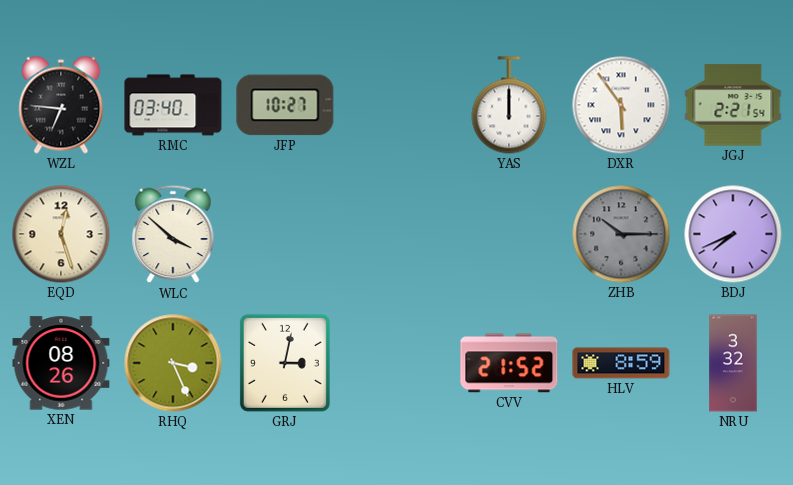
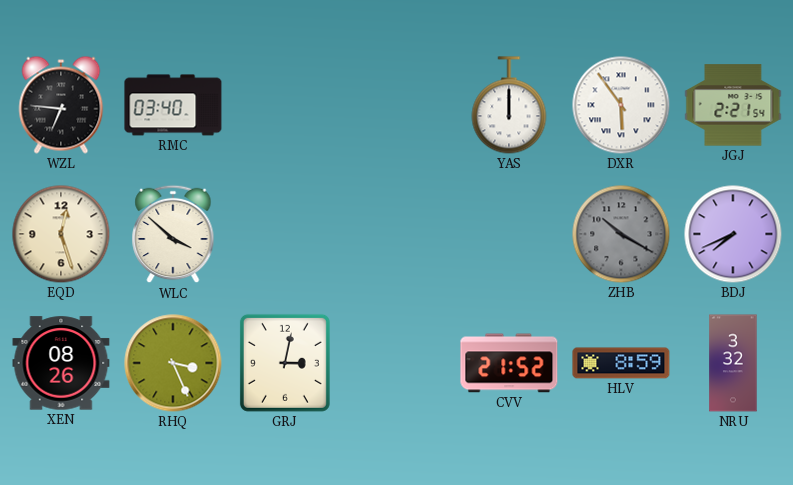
JFP: 10:27 -> none
ZHB: 10:15 -> 10:20
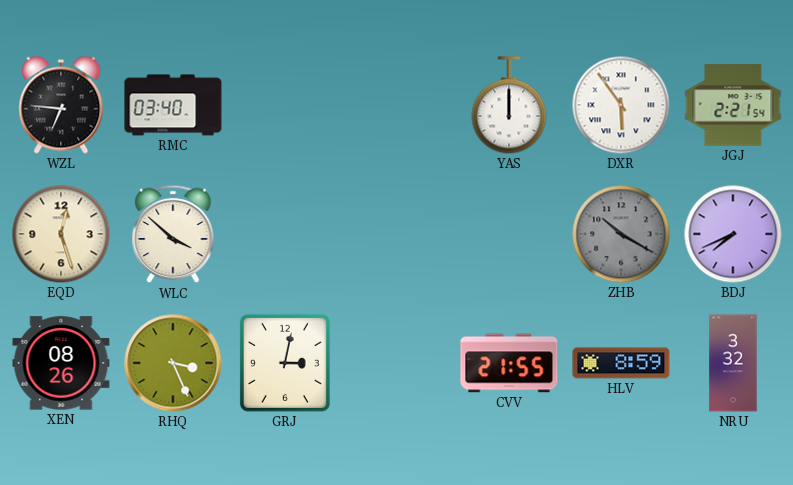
CVV: 21:52 -> 21:55
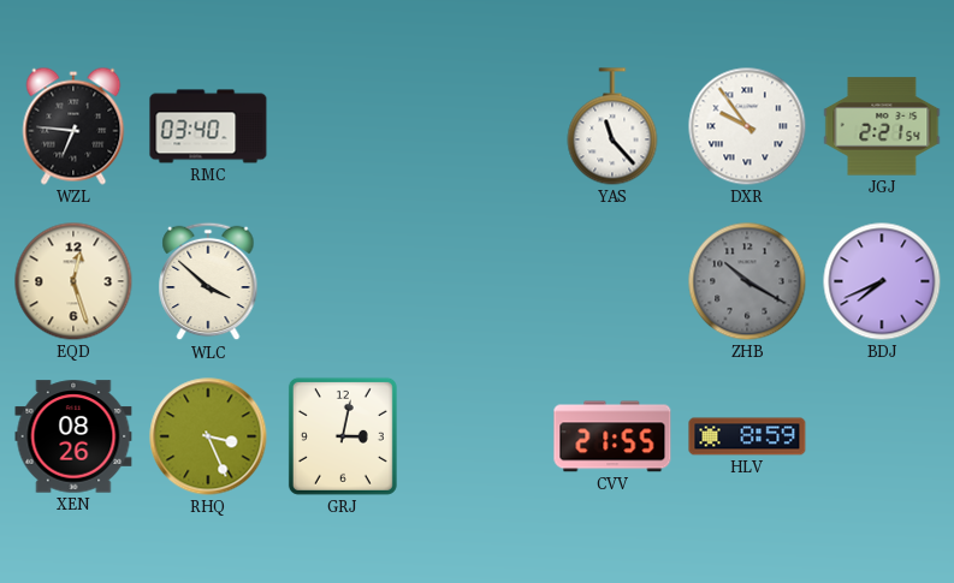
YAS: 12:00 -> 11:23
DXR: 5:54 -> 9:54
NRU: 3:32 -> none
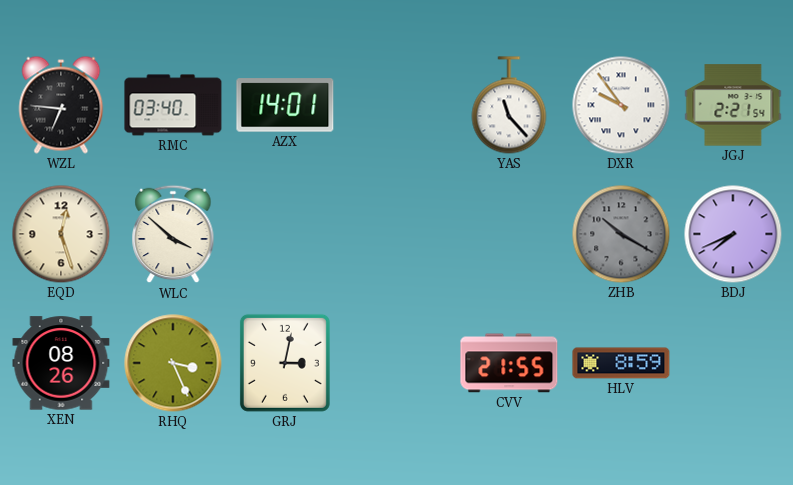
AZX: none -> 14:01
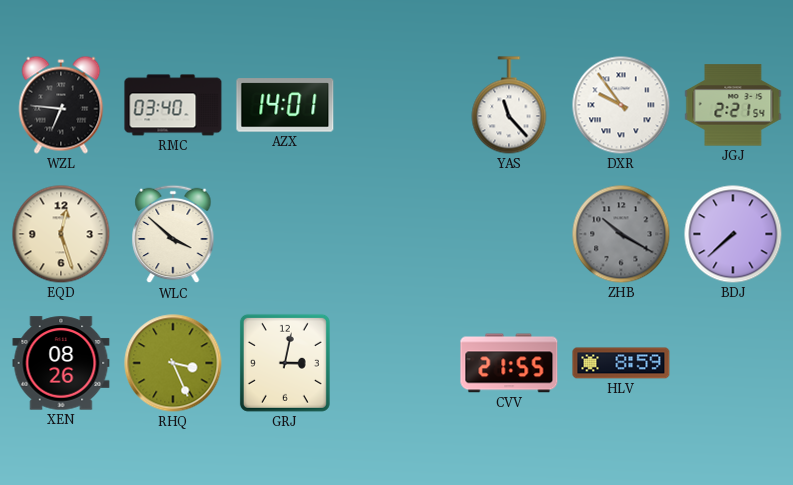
BDJ: 7:41 -> 7:38
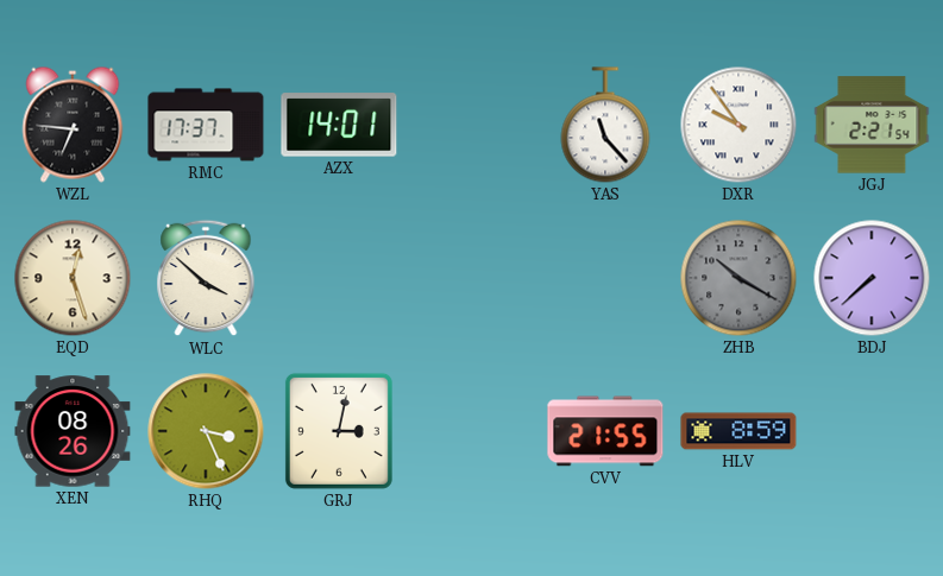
RMC: 03:40 -> 17:37
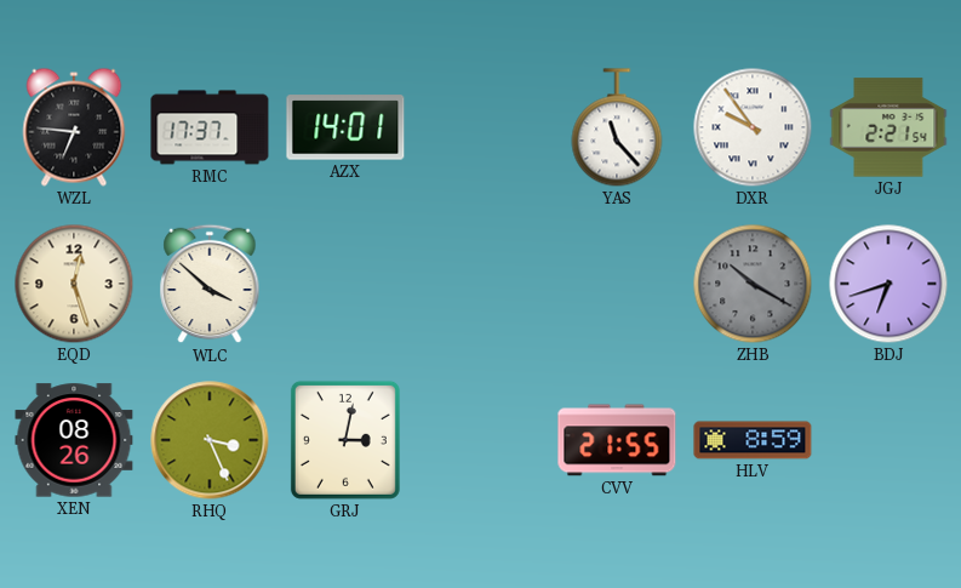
BDJ: 7:38 -> 6:42
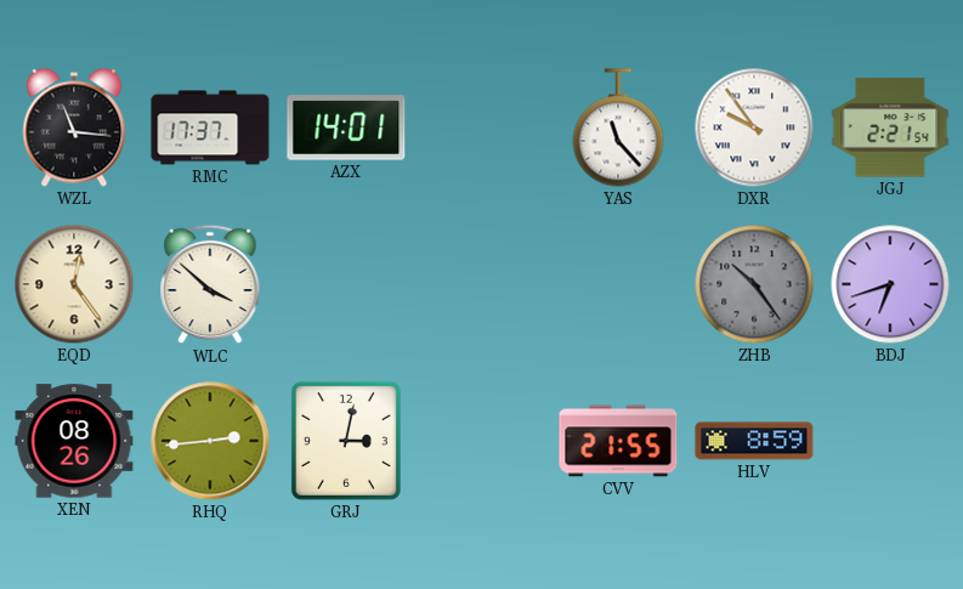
WZL: 6:46 -> 11:16
EQD: 12:27 -> 12:24
ZHB: 10:20 -> 10:24
RHQ: 3:26 -> 2:44
